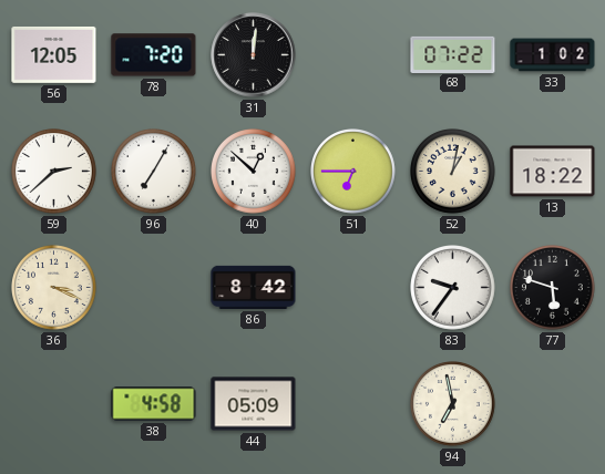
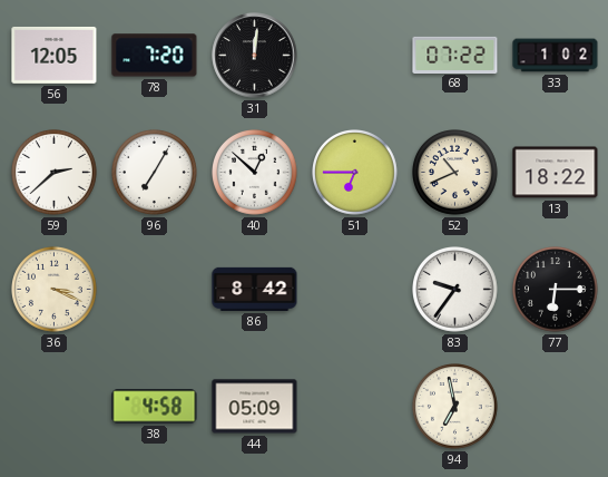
52: 1:02 -> 10:41
77: 5:48 -> 6:15
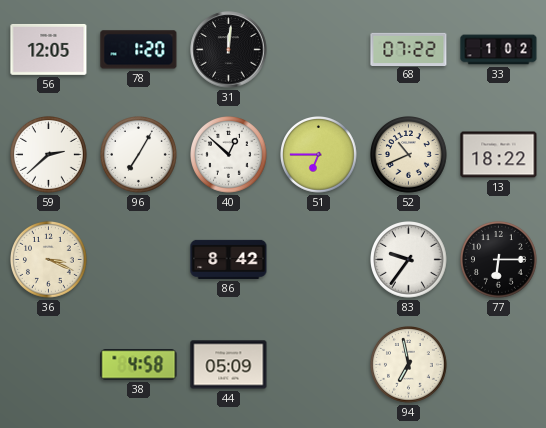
78: 7:20 -> 1:20
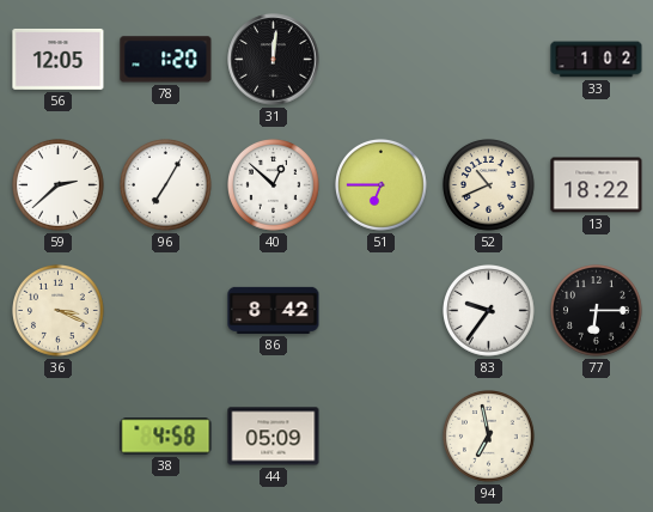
68: 07:22 -> none
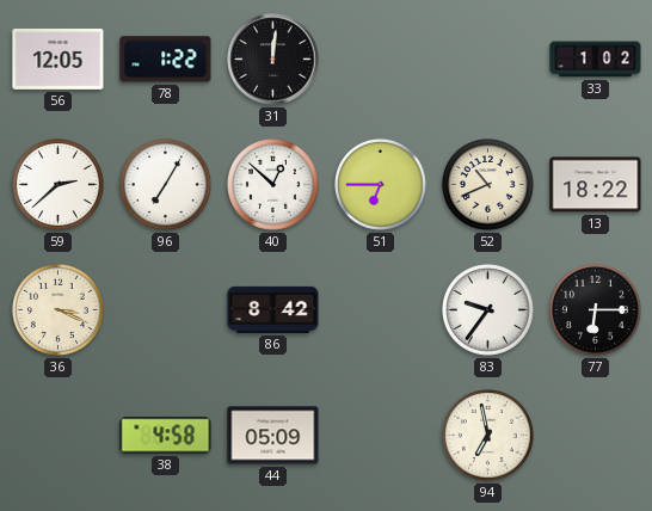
78: 1:20 -> 1:22
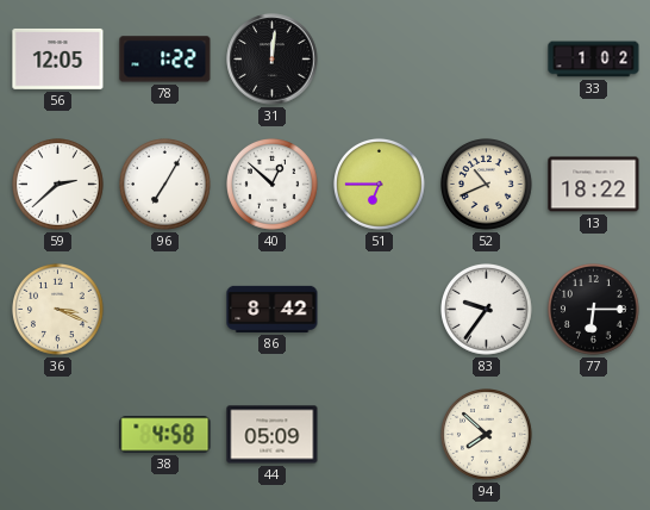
94: 6:58 -> 7:52
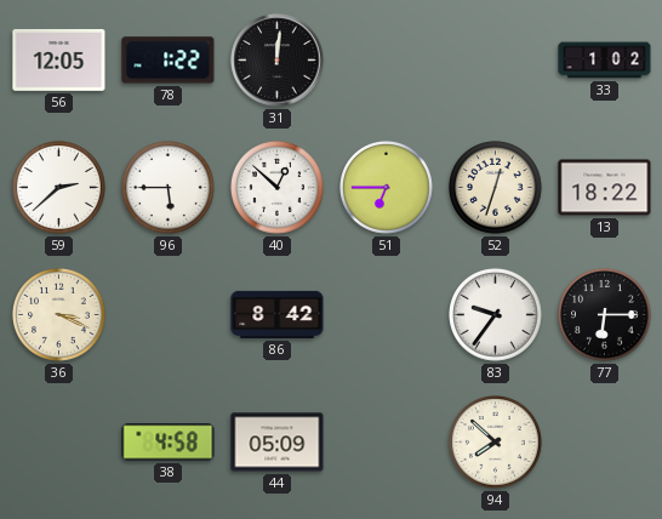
96: 7:05 -> 5:45
52: 10:41 -> 12:33
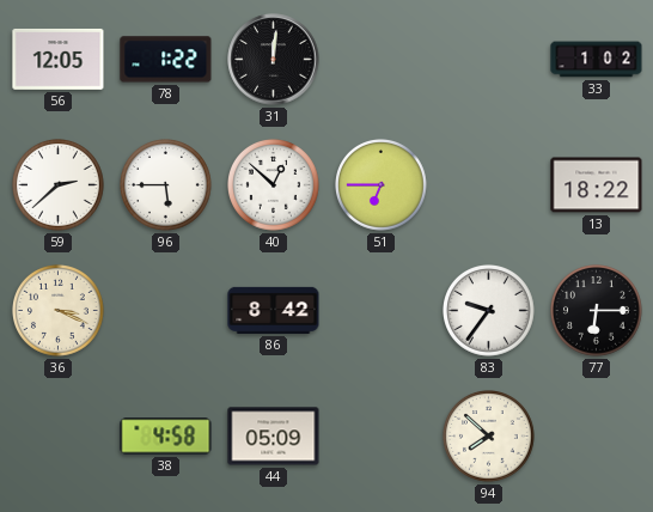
52: 12:33 -> none
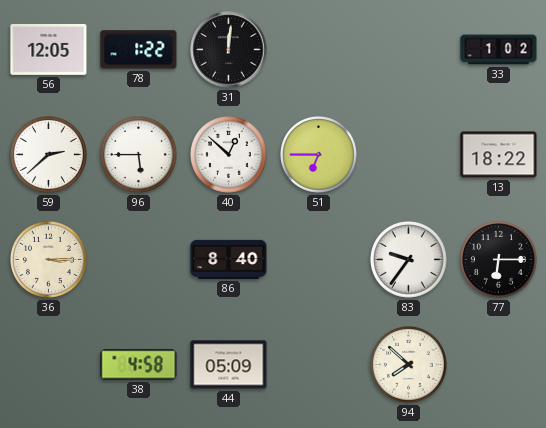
36: 3:19 -> 3:15
86: 8:42 -> 8:40
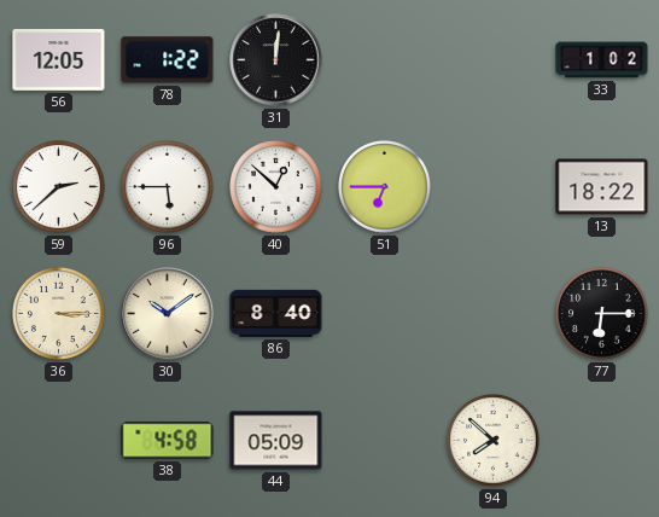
30: none -> 10:09
83: 9:36 -> none
